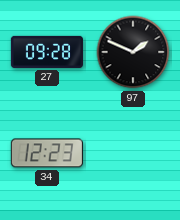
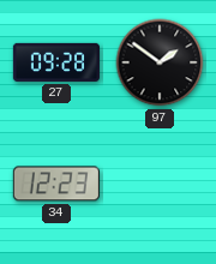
97: 1:49 -> 1:51
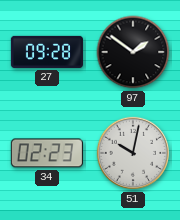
34: 12:23 -> 02:23
51: none -> 10:02
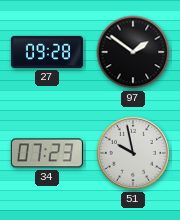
34: 02:23 -> 07:23
51: 10:02 -> 9:58
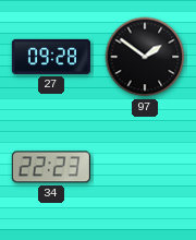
34: 07:23 -> 22:23
51: 9:58 -> none
